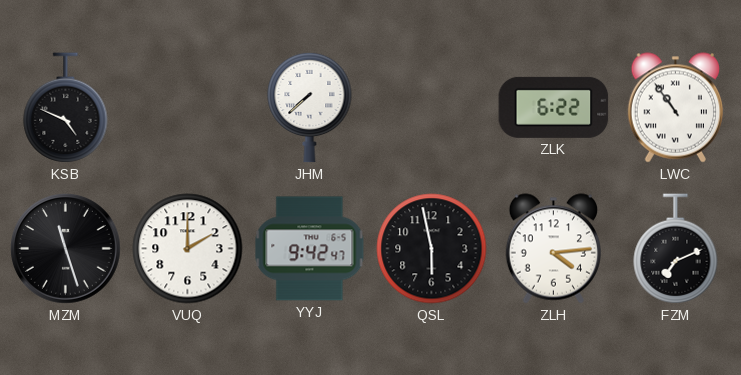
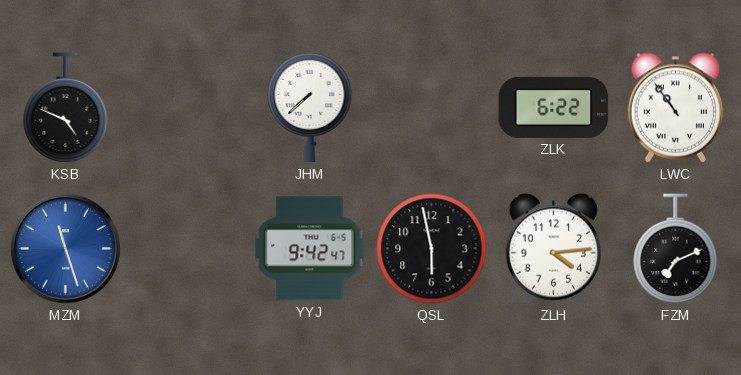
MZM dial: black -> blue
VUQ: 2:00 -> none
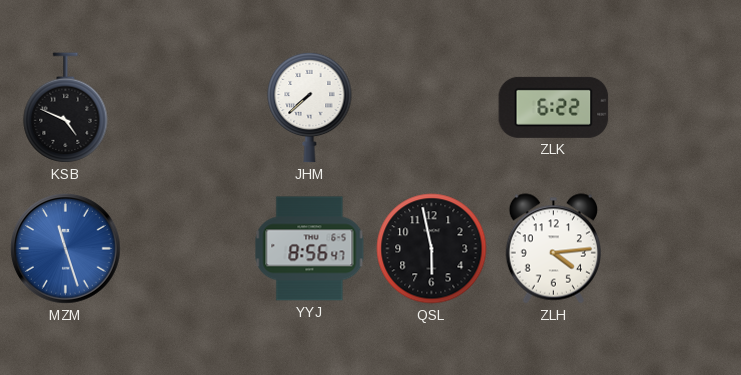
LWC: 10:54 -> none
YYJ: 9:42 -> 8:56
FZM: 7:11 -> none
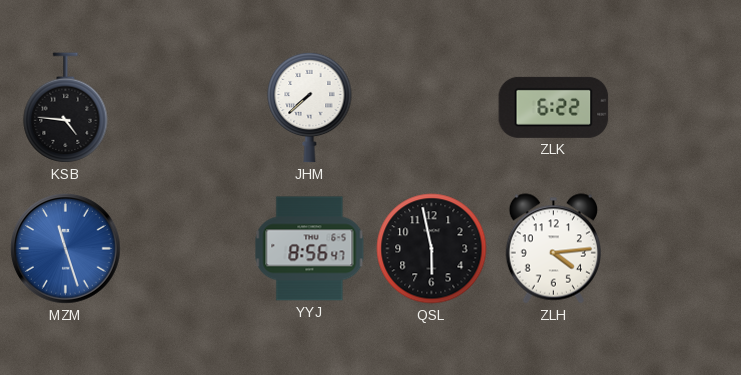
KSB: 4:49 -> 4:46
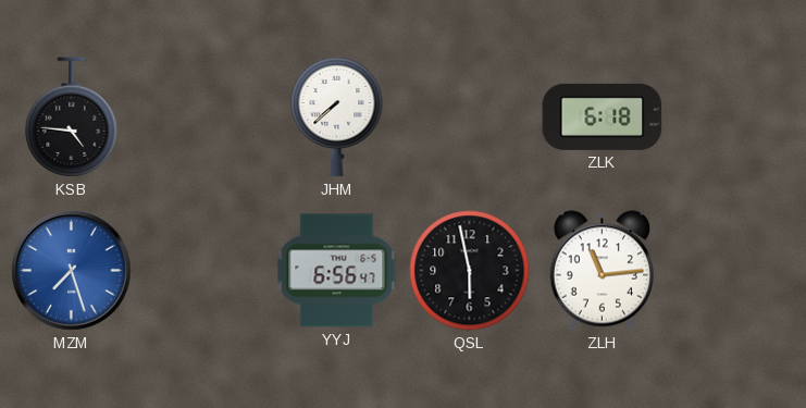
ZLK: 6:22 -> 6:18
MZM: 11:27 -> 7:27
YYJ: 8:56 -> 6:56
ZLH: 4:14 -> 11:14
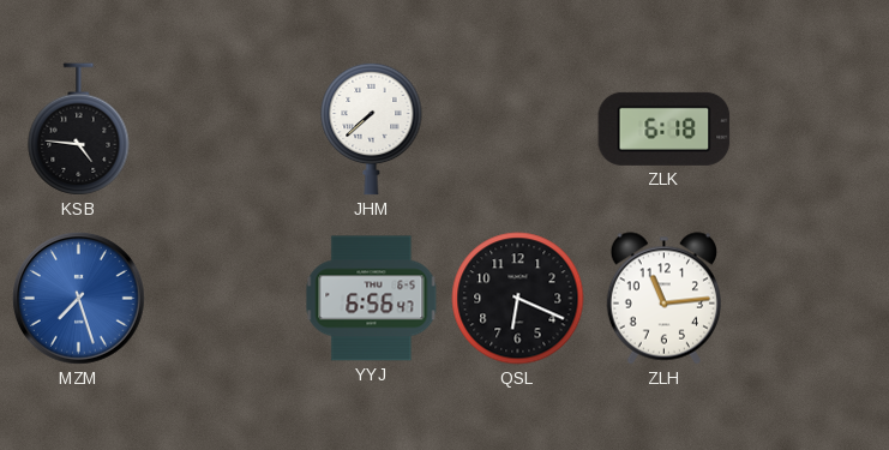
QSL: 5:58 -> 6:19
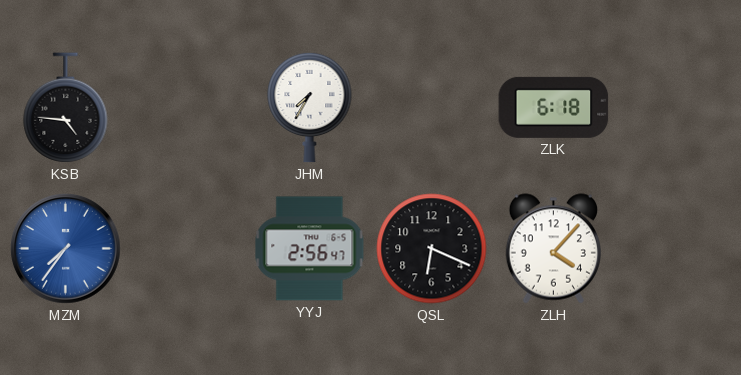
JHM: 7:38 -> 7:35
MZM: 7:27 -> 7:36
YYJ: 6:56 -> 2:56
ZLH: 11:14 -> 4:07
